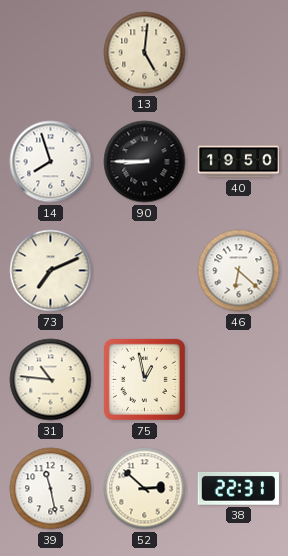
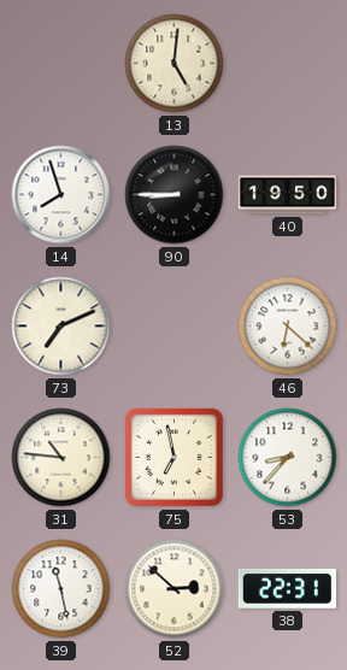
75: 12:58 -> 6:58
53: none -> 8:37
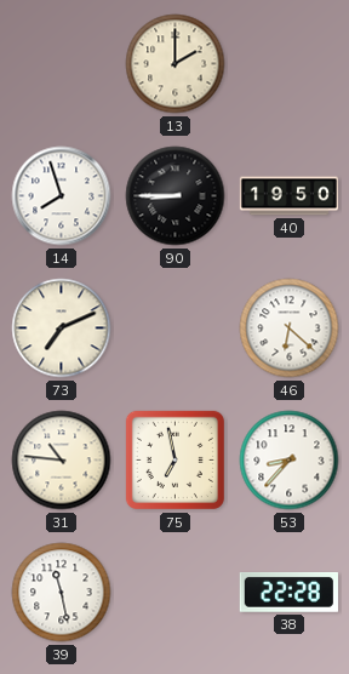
13: 5:01 -> 2:00
52: 2:52 -> none
38: 22:31 -> 22:28
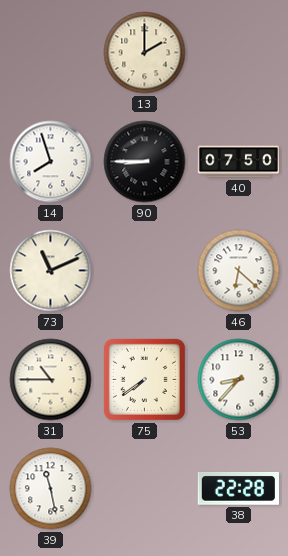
40: 19:50 -> 07:50
73: 7:11 -> 11:11
31: 10:46 -> 10:45
75: 6:58 -> 7:39
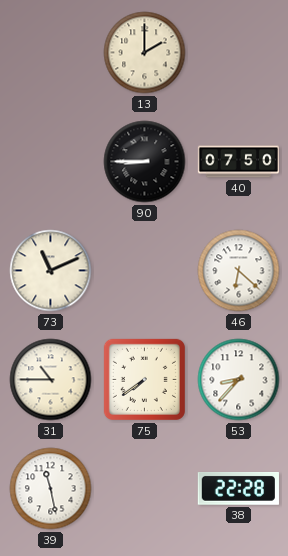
14: 7:57 -> none
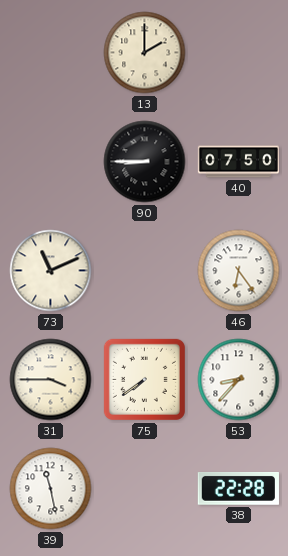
46: 6:22 -> 6:24
31: 10:45 -> 3:45
